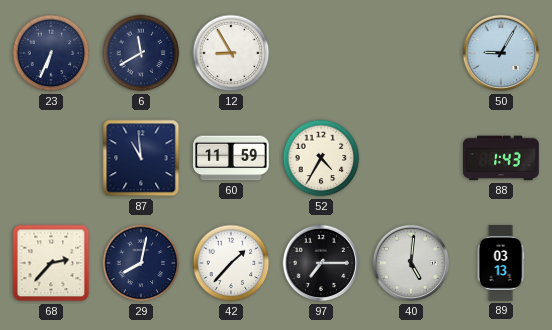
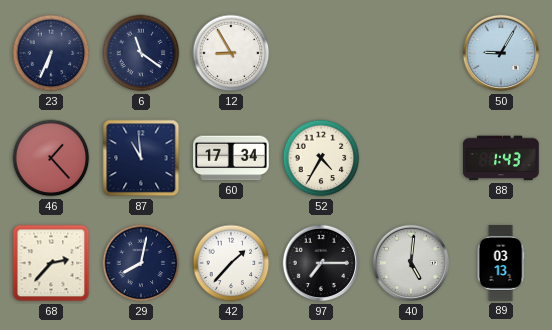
6: 11:40 -> 11:21
46: none -> 1:23
60: 11:59 -> 17:34
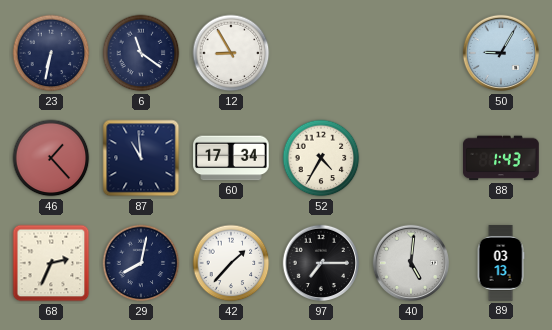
23: 6:34 -> 6:32
68: 2:37 -> 2:34
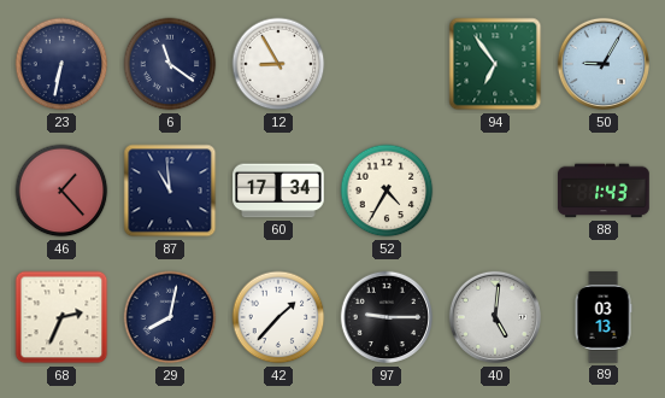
94: none -> 6:54
97: 7:15 -> 9:15
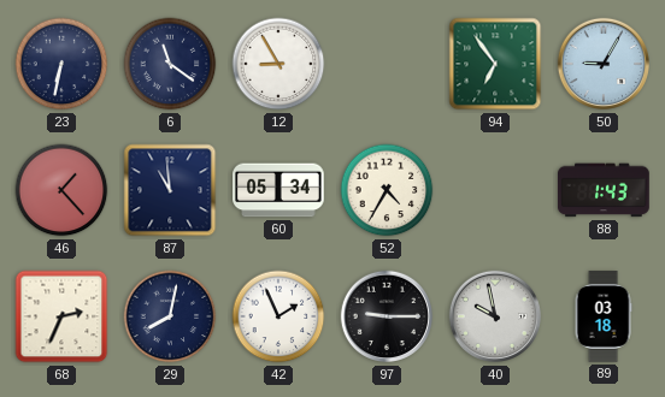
60: 17:34 -> 05:34
42: 1:37 -> 1:56
40: 5:01 -> 9:58
89: 03:13 -> 03:18
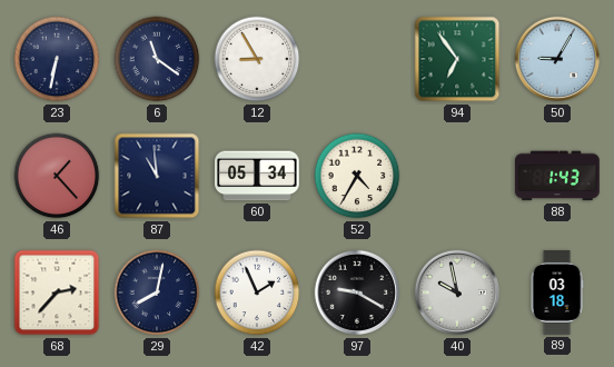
68: 2:34 -> 2:37
97: 9:15 -> 9:20
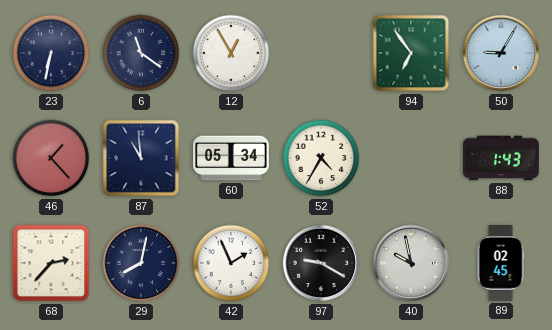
12: 8:55 -> 12:55
89: 03:18 -> 02:45
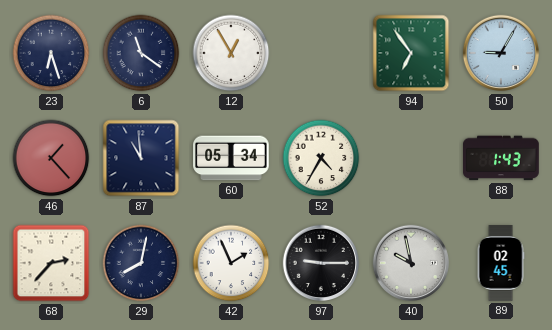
23: 6:32 -> 6:27
97: 9:20 -> 9:15
